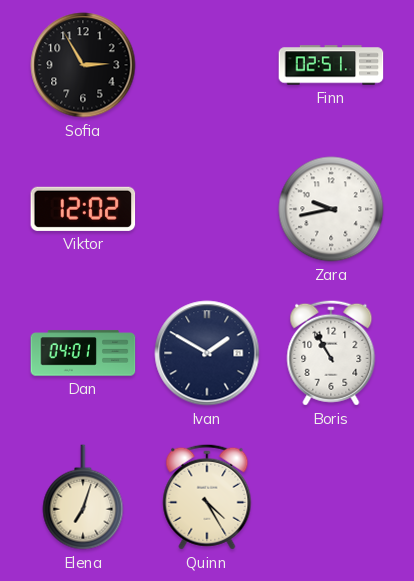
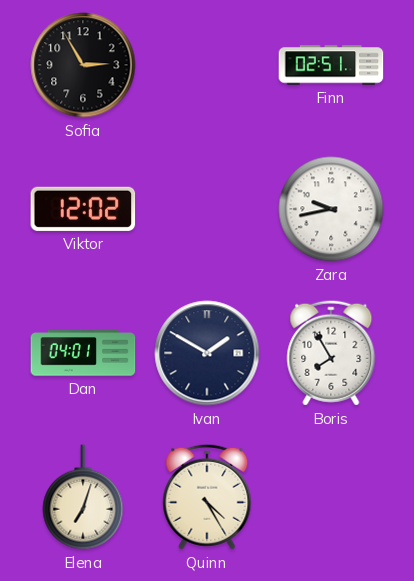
Boris: 10:55 -> 7:55
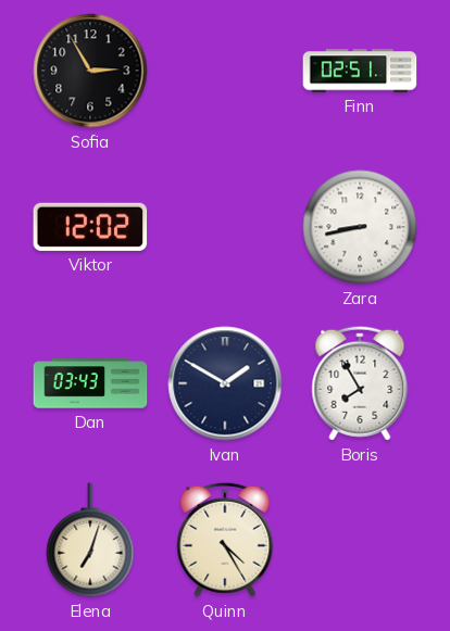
Zara: 9:43 -> 8:43
Dan: 04:01 -> 03:43
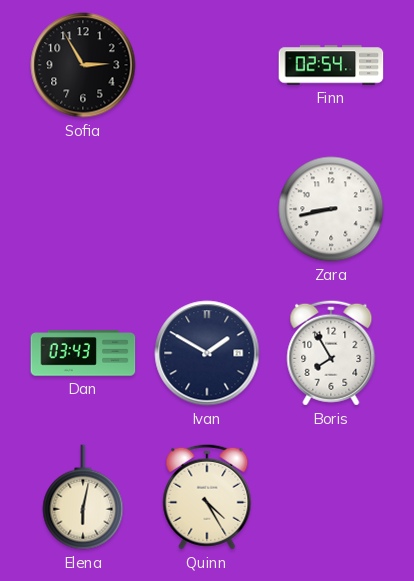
Finn: 02:51 -> 02:54
Viktor: 12:02 -> none
Elena: 7:03 -> 6:02
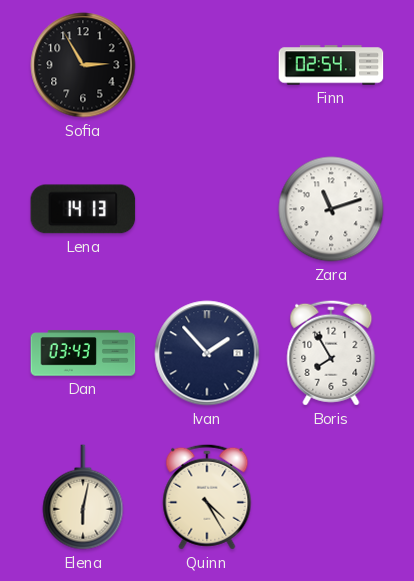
Lena: none -> 14:13
Zara: 8:43 -> 11:12
Ivan: 1:50 -> 1:53
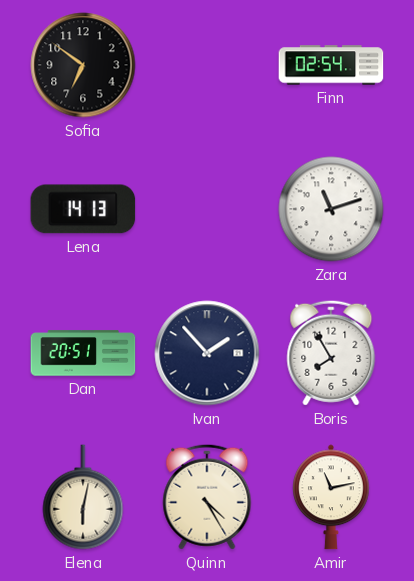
Sofia: 2:55 -> 6:51
Dan: 03:43 -> 20:51
Amir: none -> 11:13
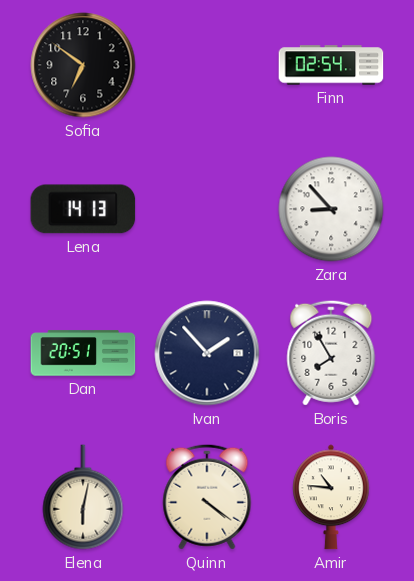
Zara: 11:12 -> 8:53
Quinn: 4:25 -> 4:21
Amir: 11:13 -> 10:46
